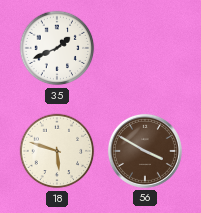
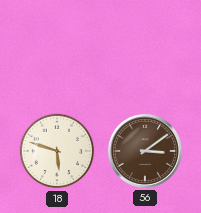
35: 1:41 -> none
56: 3:50 -> 3:09
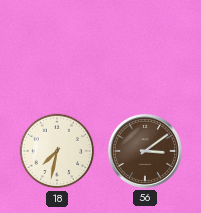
18: 5:48 -> 7:32
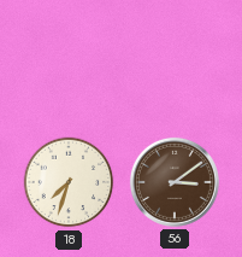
18: 7:32 -> 7:33
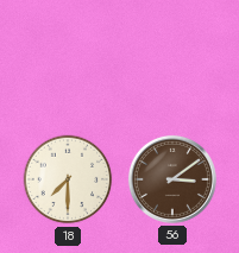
18: 7:33 -> 7:30
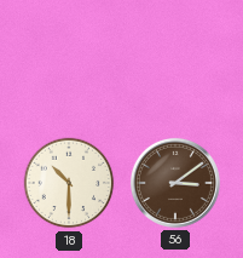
18: 7:30 -> 10:30
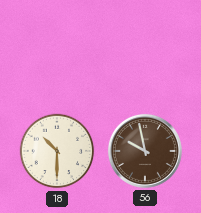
56: 3:09 -> 9:58
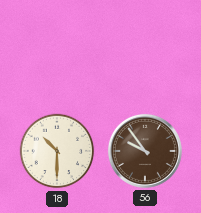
56: 9:58 -> 9:54
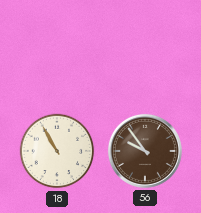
18: 10:30 -> 10:55
